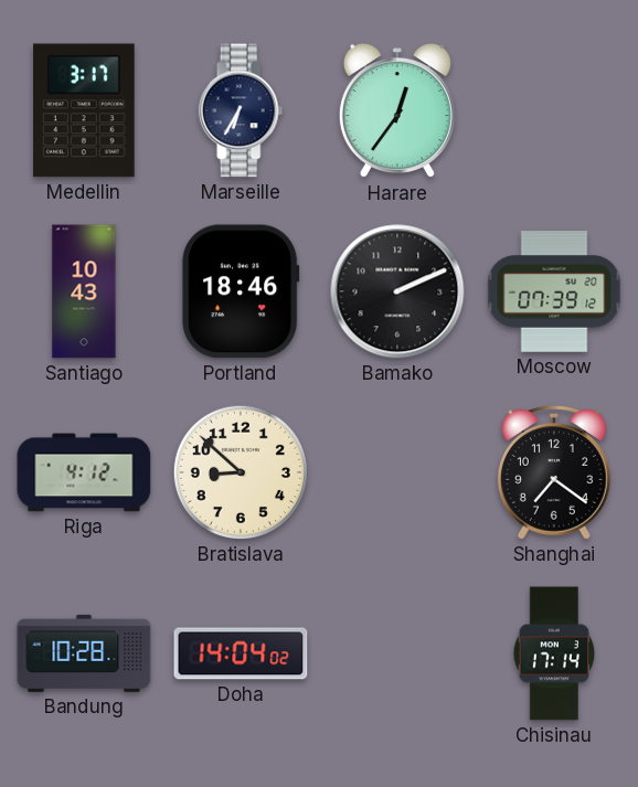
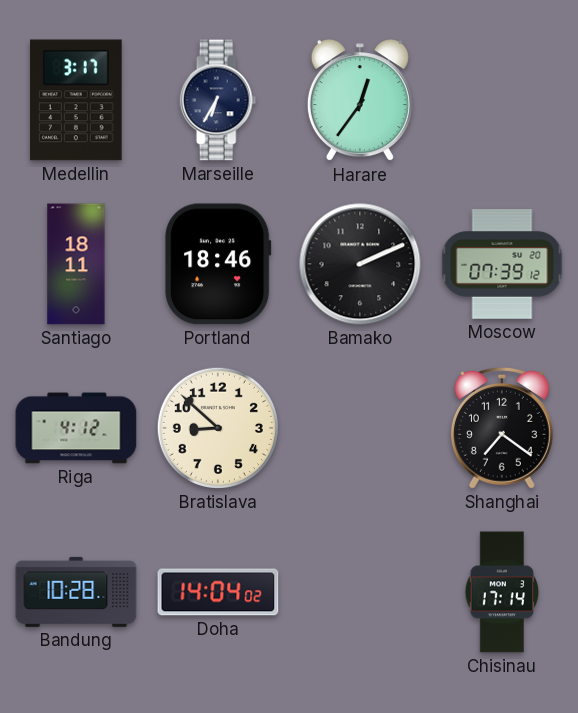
Santiago: 10:43 -> 18:11
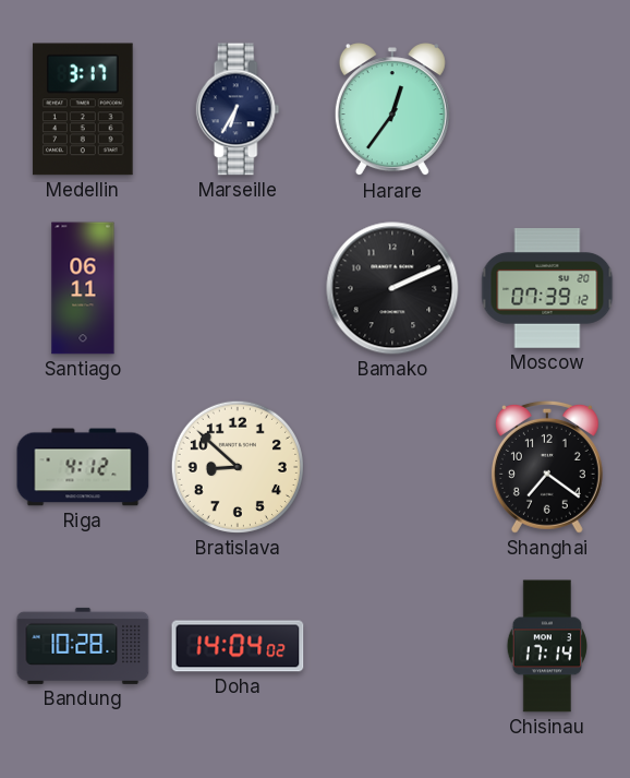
Santiago: 18:11 -> 06:11
Portland: 18:46 -> none
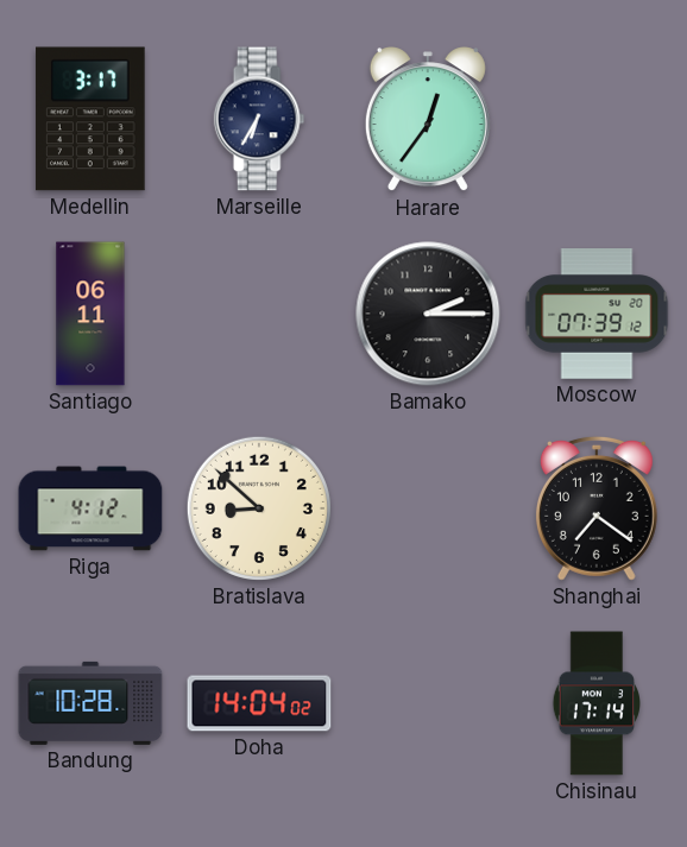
Bamako: 2:11 -> 2:15
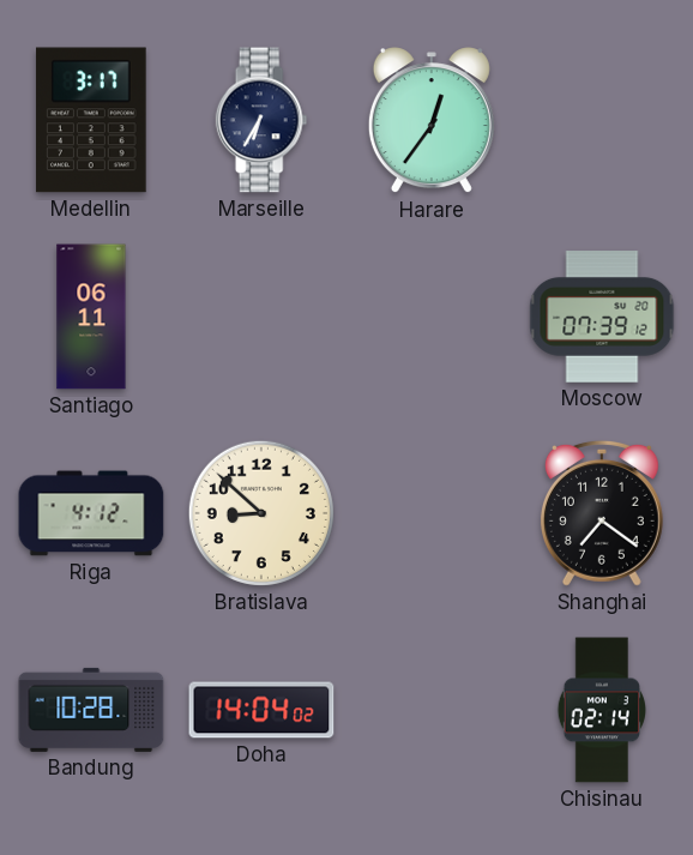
Bamako: 2:15 -> none
Chisinau: 17:14 -> 02:14
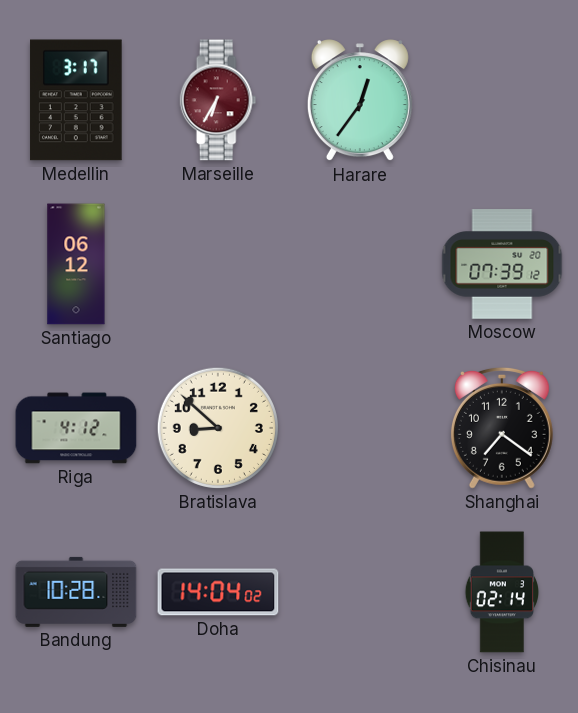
Marseille dial: navy -> burgundy
Santiago: 06:11 -> 06:12
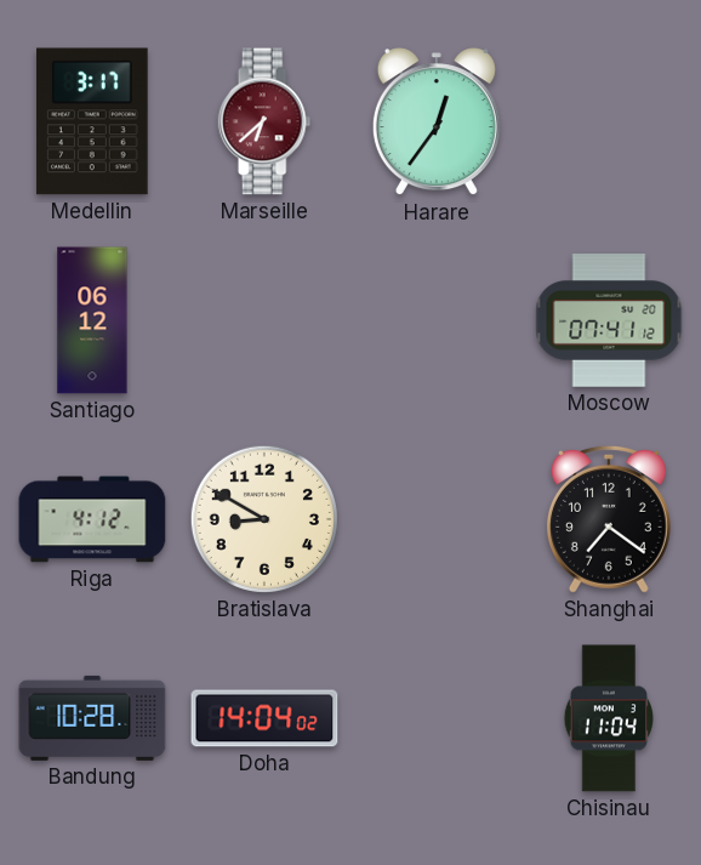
Marseille: 6:35 -> 6:38
Moscow: 07:39 -> 07:41
Bratislava: 8:52 -> 8:50
Chisinau: 02:14 -> 11:04
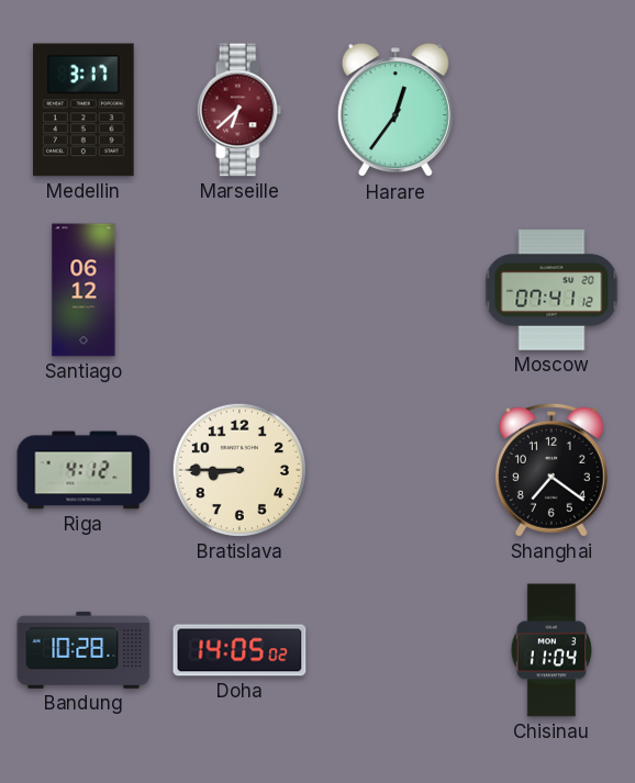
Bratislava: 8:50 -> 8:45
Doha: 14:04 -> 14:05
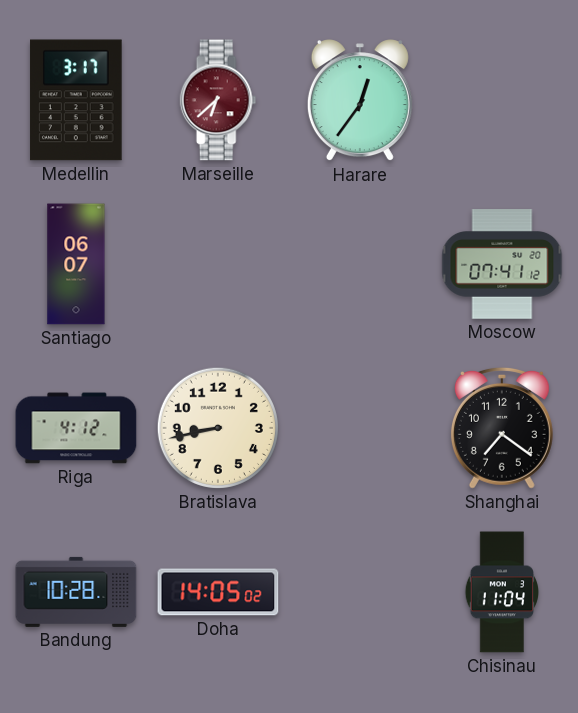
Santiago: 06:12 -> 06:07
Bratislava: 8:45 -> 8:43
